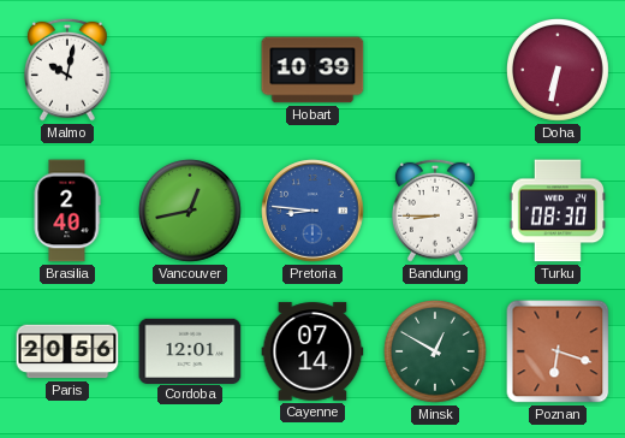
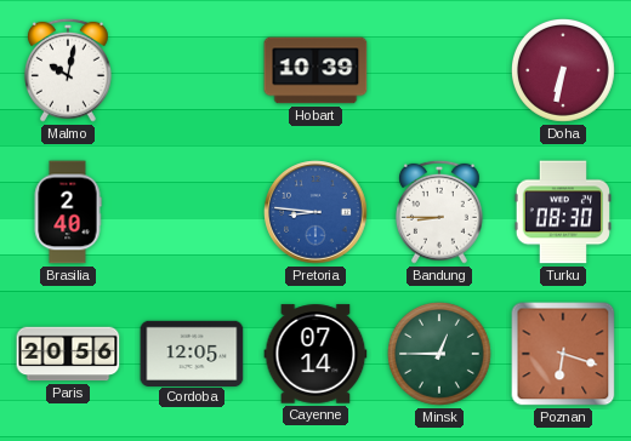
Vancouver: 12:43 -> none
Cordoba: 12:01 -> 12:05
Minsk: 12:50 -> 12:45
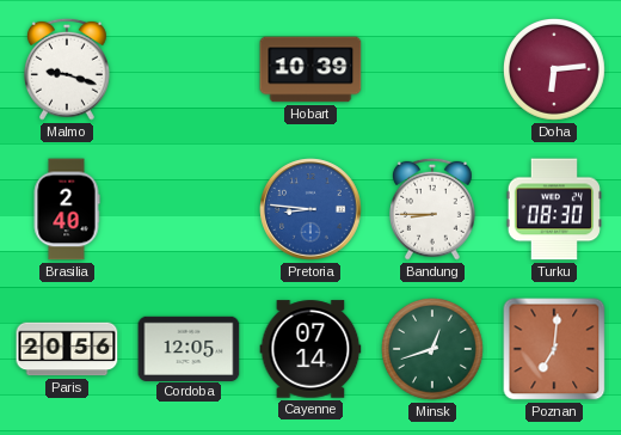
Malmo: 10:02 -> 9:18
Doha: 6:32 -> 6:14
Minsk: 12:45 -> 12:42
Poznan: 6:18 -> 7:01
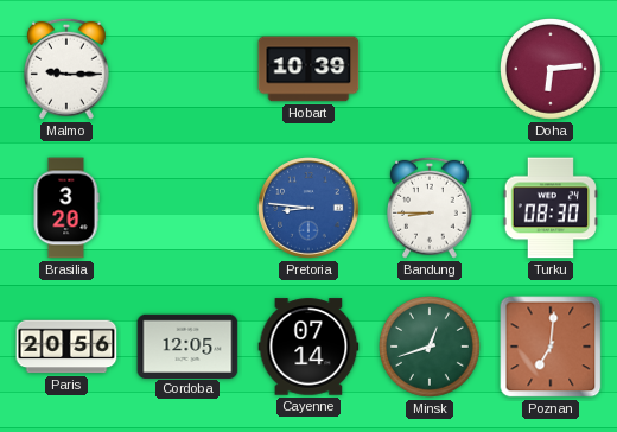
Malmo: 9:18 -> 9:15
Brasilia: 2:40 -> 3:20
